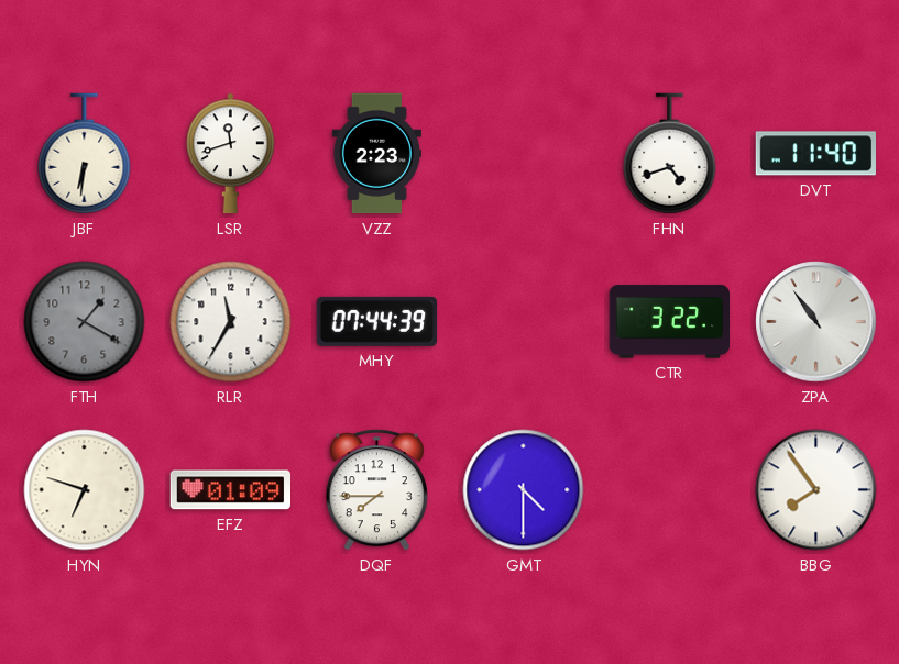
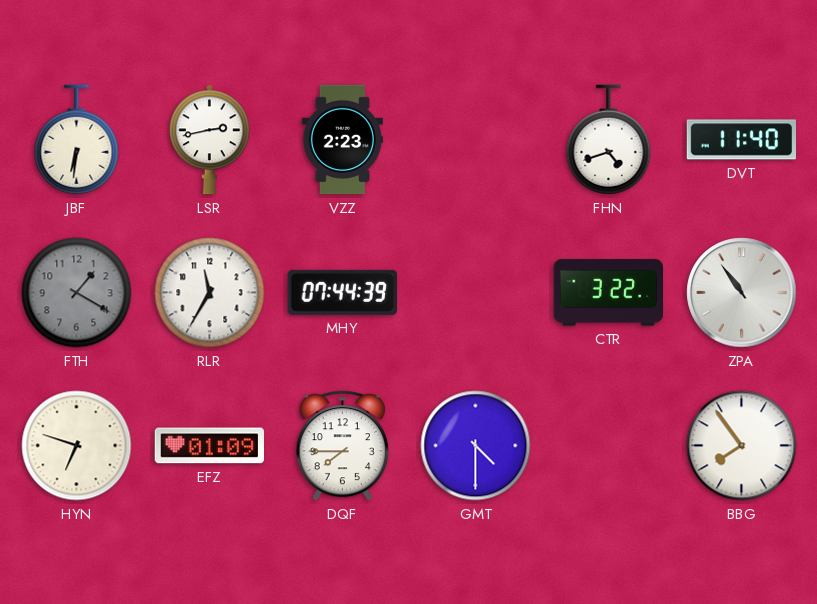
LSR: 11:42 -> 2:43
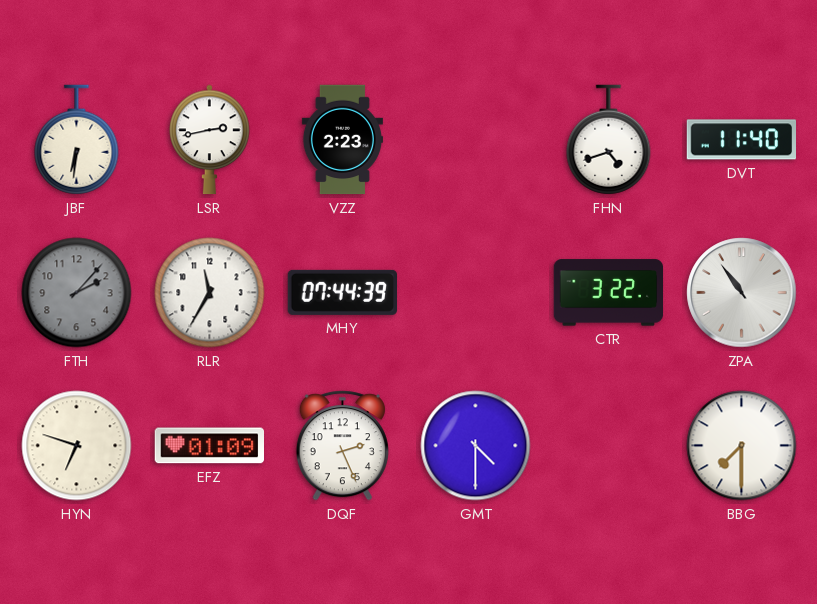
FTH: 1:20 -> 2:07
DQF: 7:45 -> 2:26
BBG: 7:54 -> 7:30
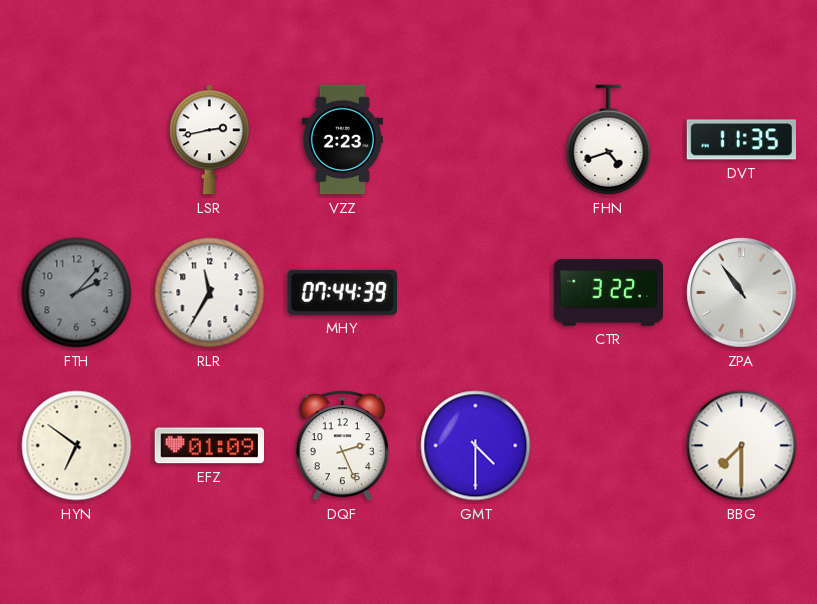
JBF: 6:31 -> none
DVT: 11:40 -> 11:35
HYN: 6:48 -> 6:51
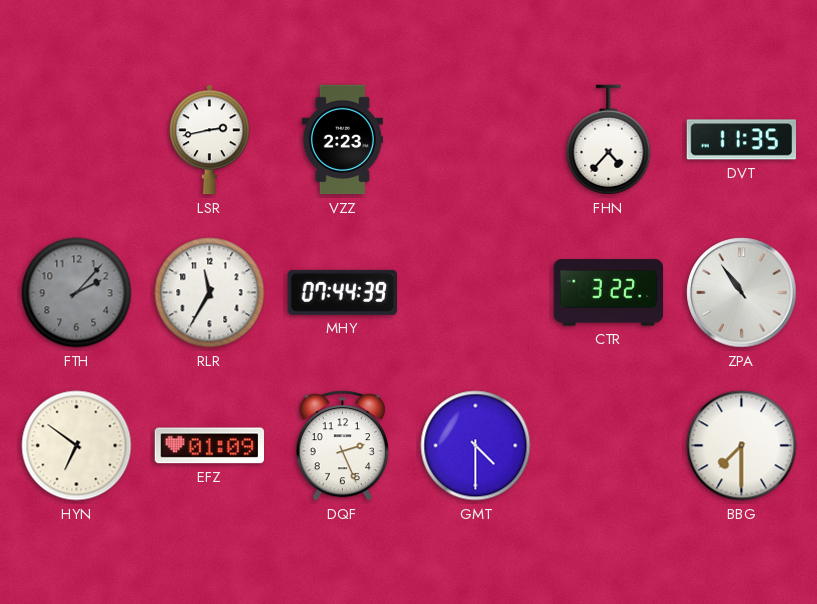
FHN: 4:42 -> 4:37
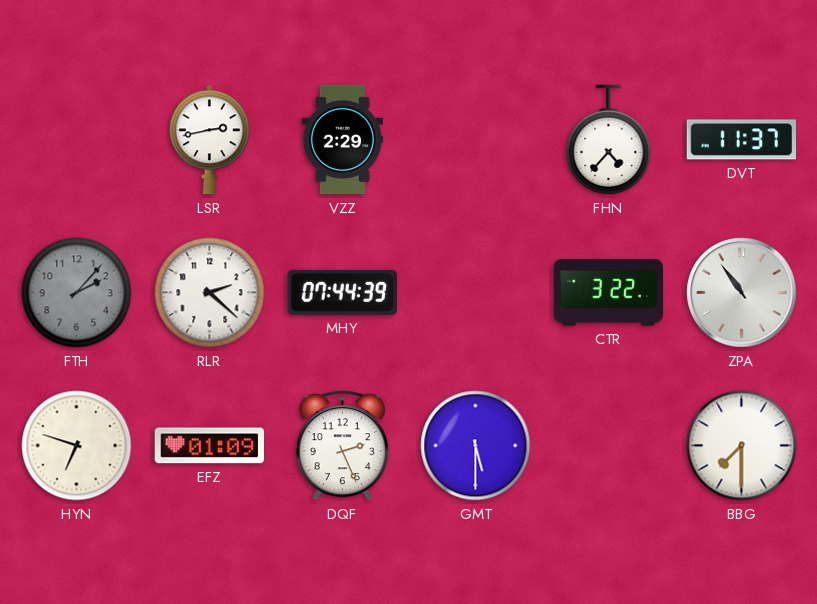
VZZ: 2:23 -> 2:29
DVT: 11:35 -> 11:37
RLR: 11:35 -> 2:22
HYN: 6:51 -> 6:48
GMT: 4:30 -> 5:30
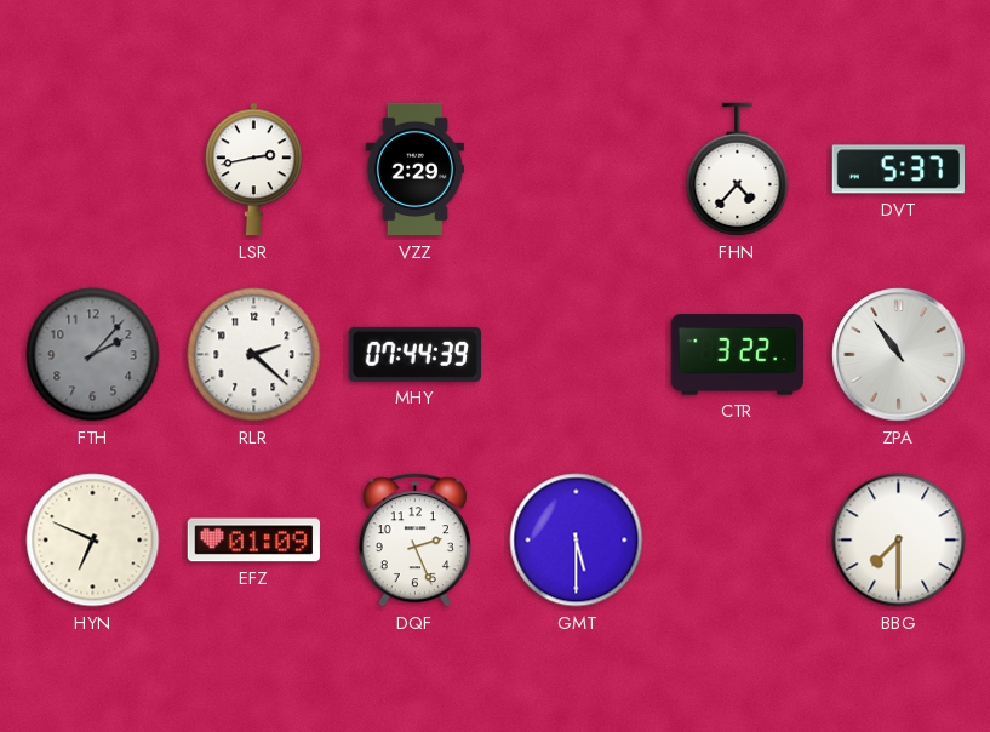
DVT: 11:37 -> 5:37
HYN: 6:48 -> 6:49
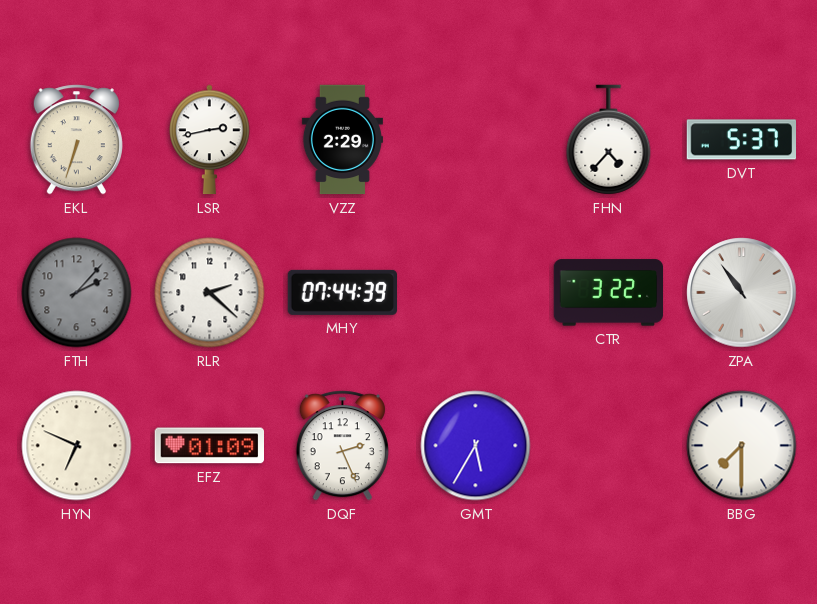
EKL: none -> 6:33
GMT: 5:30 -> 5:35
